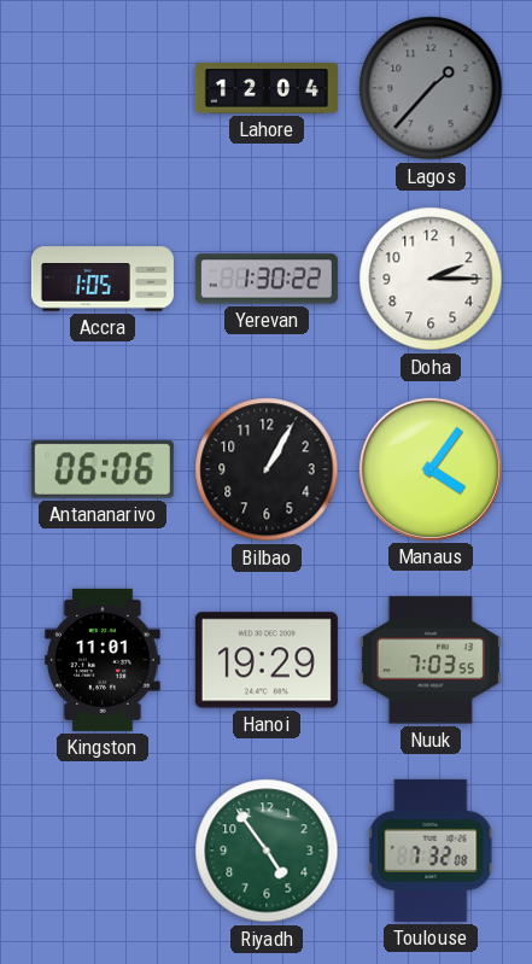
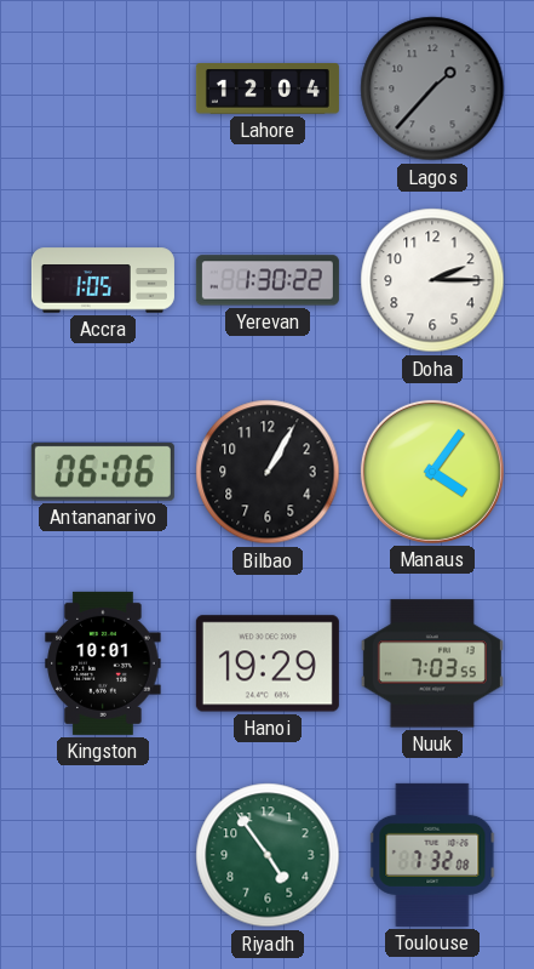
Kingston: 11:01 -> 10:01
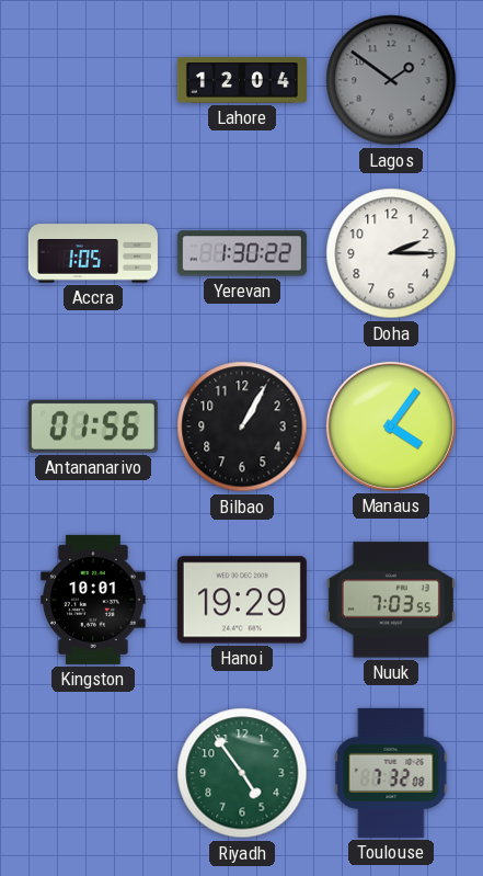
Lagos: 1:37 -> 1:51
Antananarivo: 06:06 -> 01:56
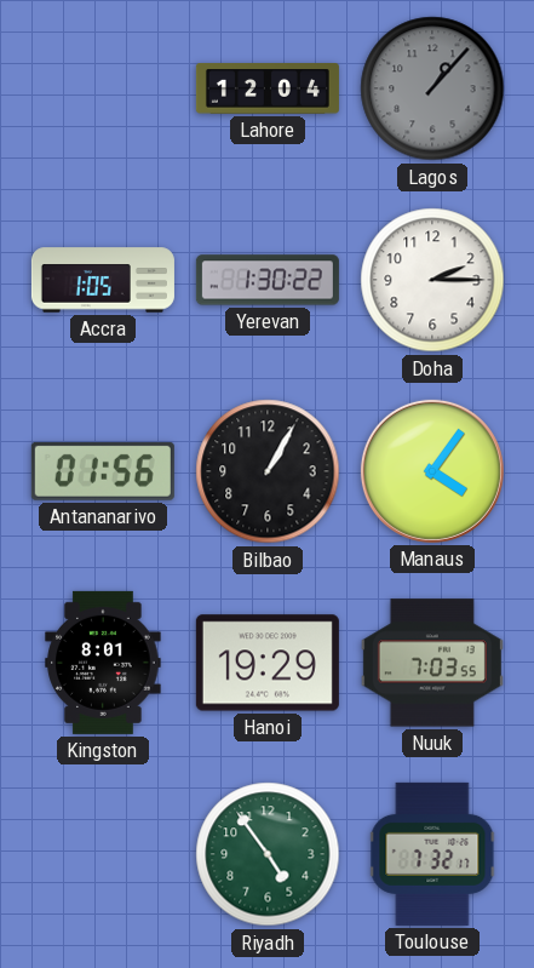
Lagos: 1:51 -> 1:07
Kingston: 10:01 -> 8:01
Toulouse: 7:32:08 -> 7:32:17
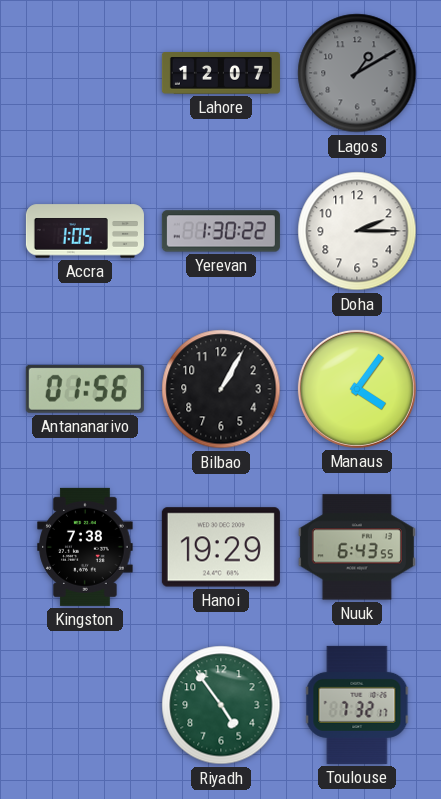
Lahore: 12:04 -> 12:07
Lagos: 1:07 -> 1:10
Kingston: 8:01 -> 7:38
Nuuk: 7:03 -> 6:43
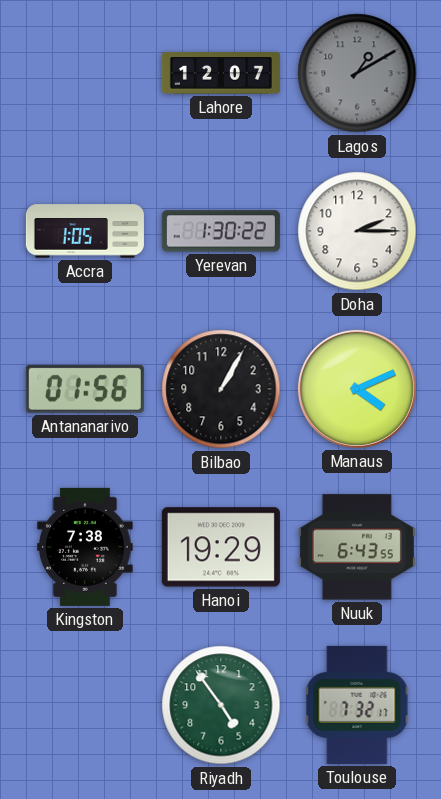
Manaus: 4:06 -> 4:11
